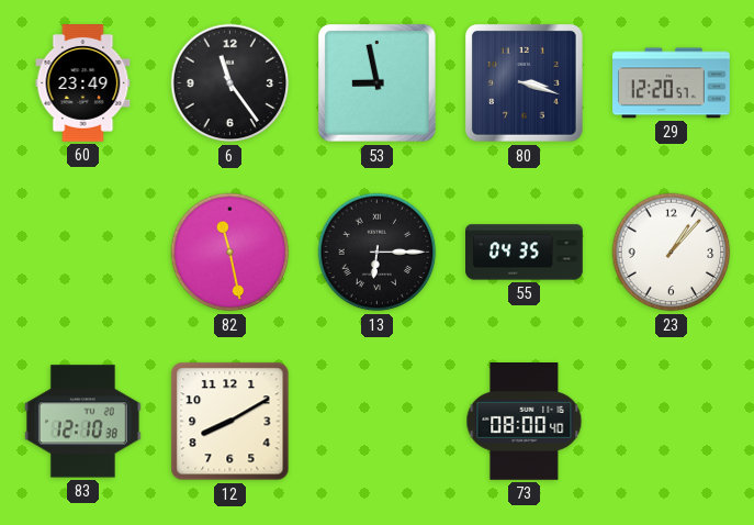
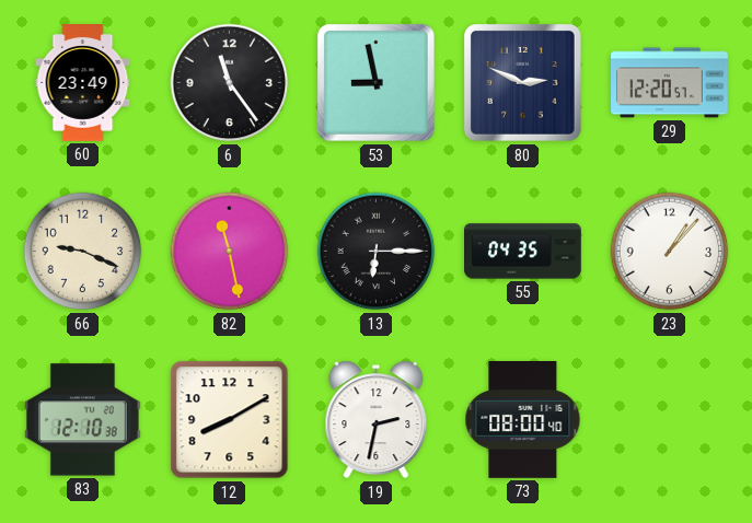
80: 3:18 -> 2:49
66: none -> 9:19
19: none -> 2:32
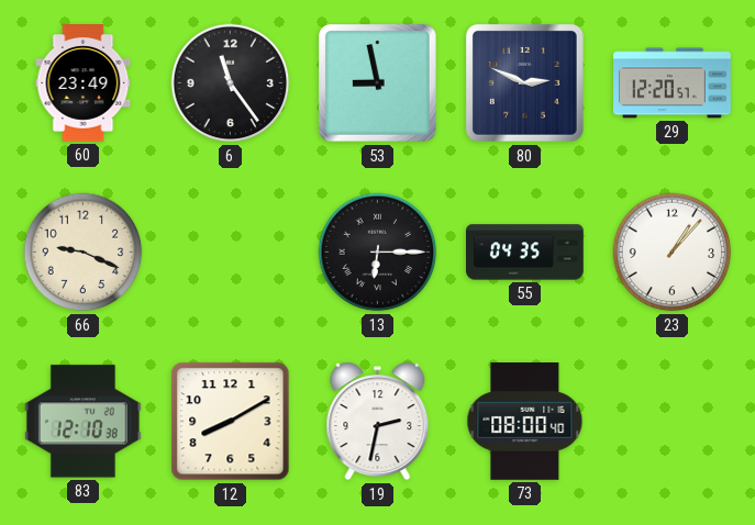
82: 11:28 -> none
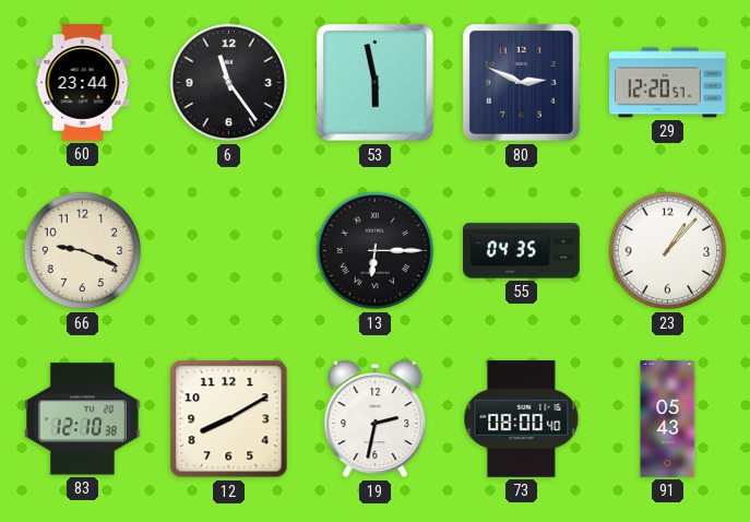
60: 23:49 -> 23:44
53: 8:58 -> 5:58
91: none -> 05:43
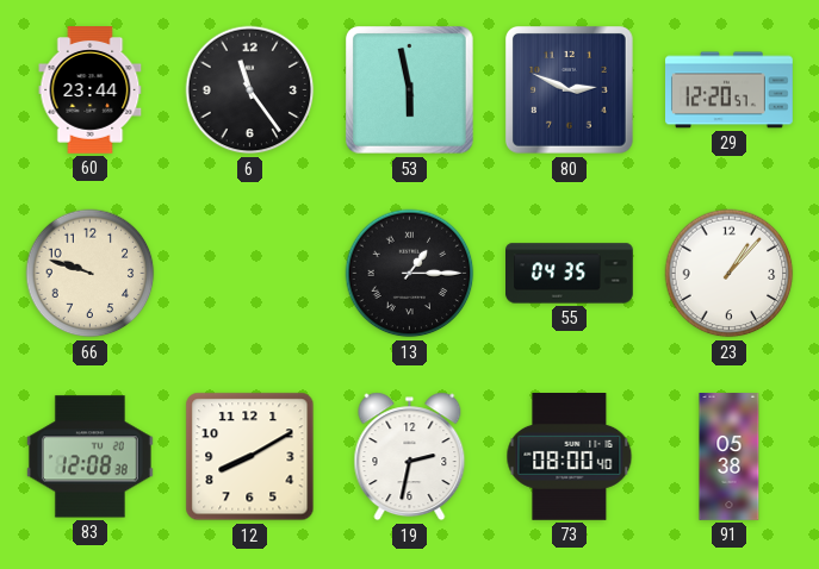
66: 9:19 -> 9:48
13: 6:15 -> 1:15
83: 12:10 -> 12:08
91: 05:43 -> 05:38
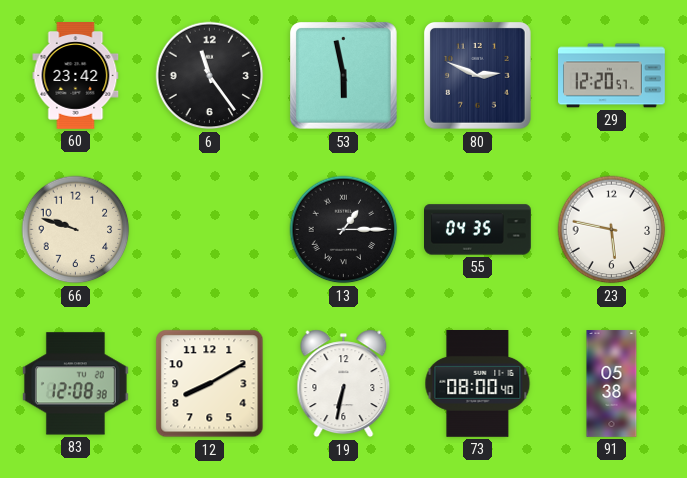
60: 23:44 -> 23:42
23: 1:07 -> 5:47
19: 2:32 -> 6:32
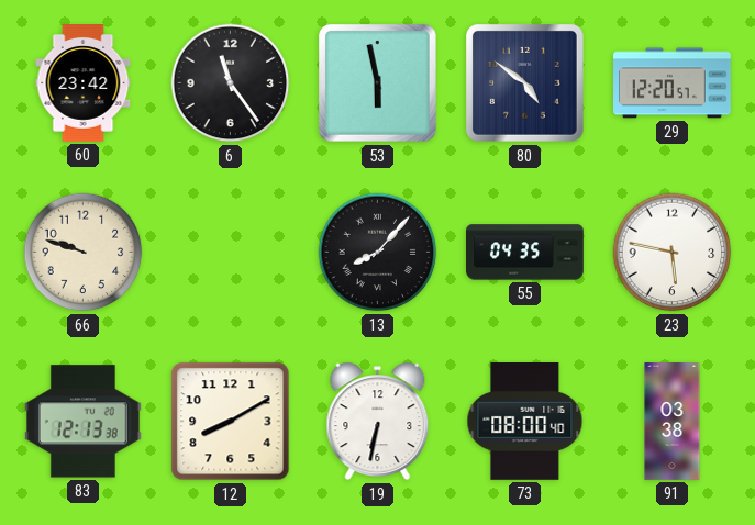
80: 2:49 -> 4:51
13: 1:15 -> 8:07
83: 12:08 -> 12:13
91: 05:38 -> 03:38
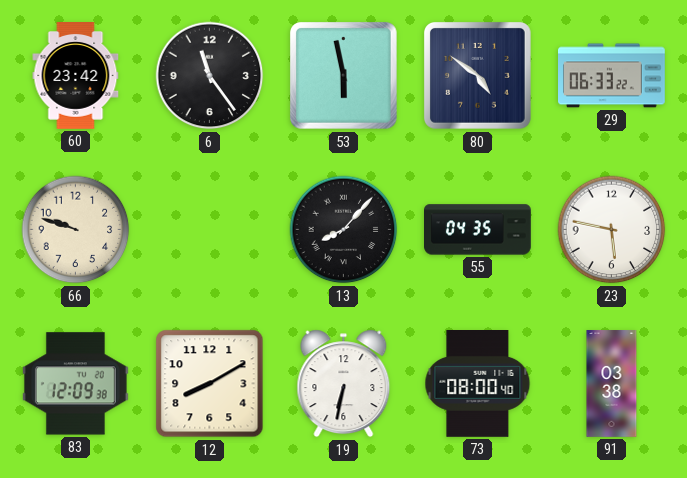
29: 12:20 -> 06:33
83: 12:13 -> 12:09
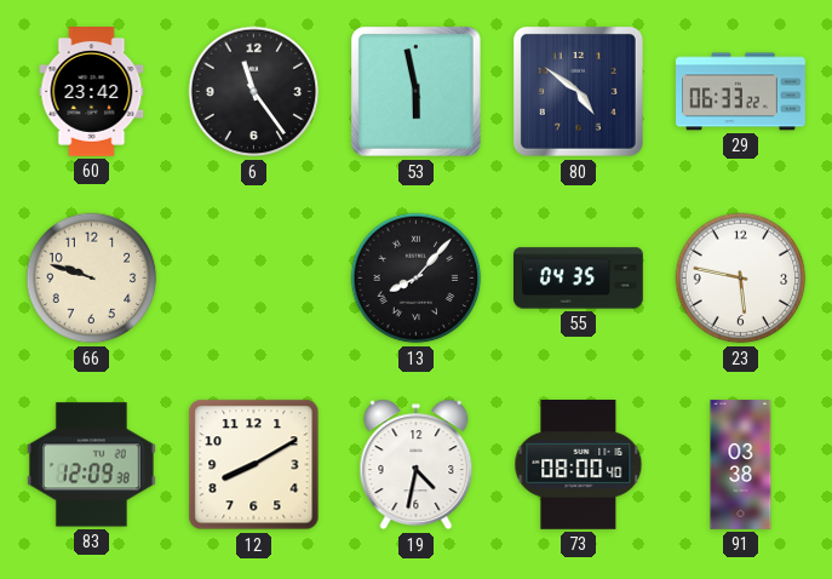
19: 6:32 -> 4:32
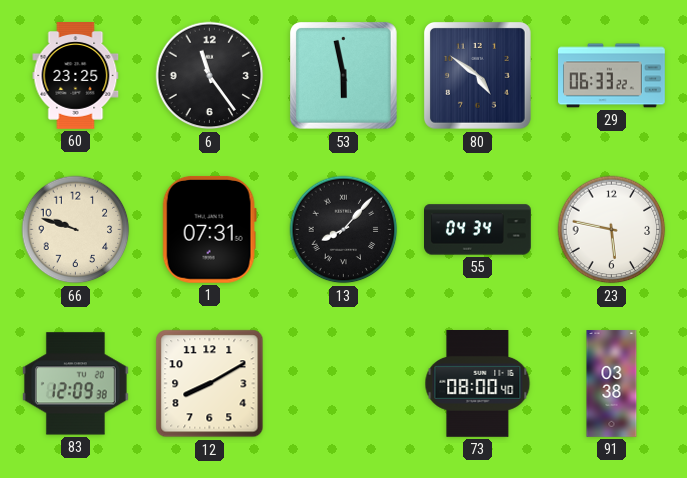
60: 23:42 -> 23:25
1: none -> 07:31
55: 04:35 -> 04:34
19: 4:32 -> none
